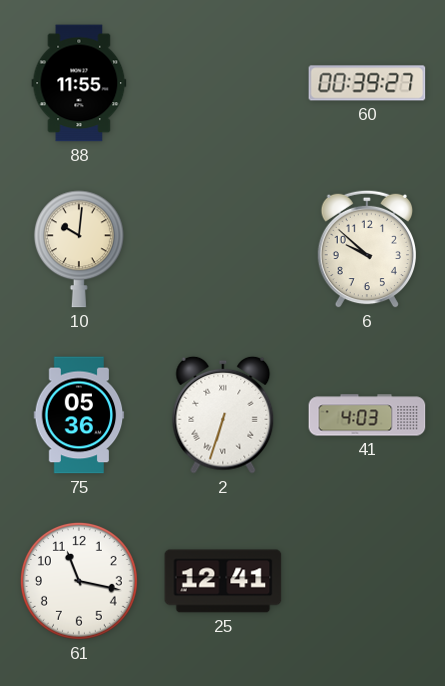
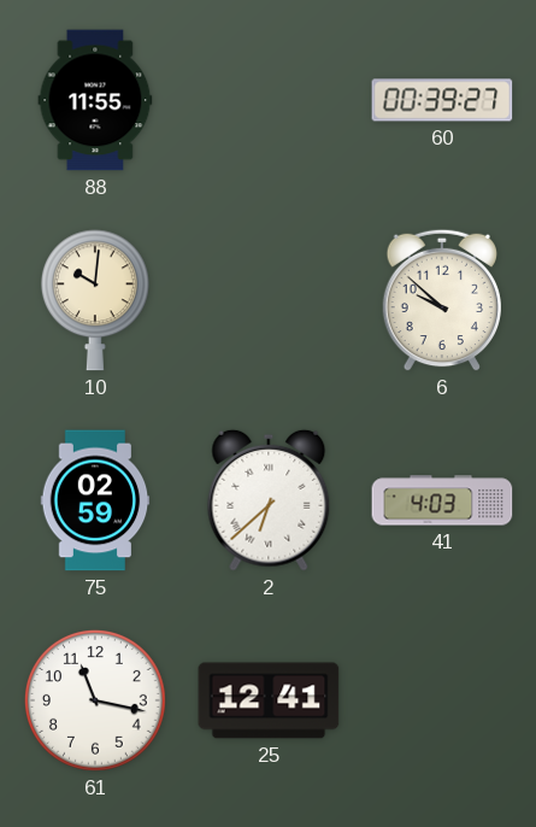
75: 05:36 -> 02:59
2: 6:33 -> 6:38
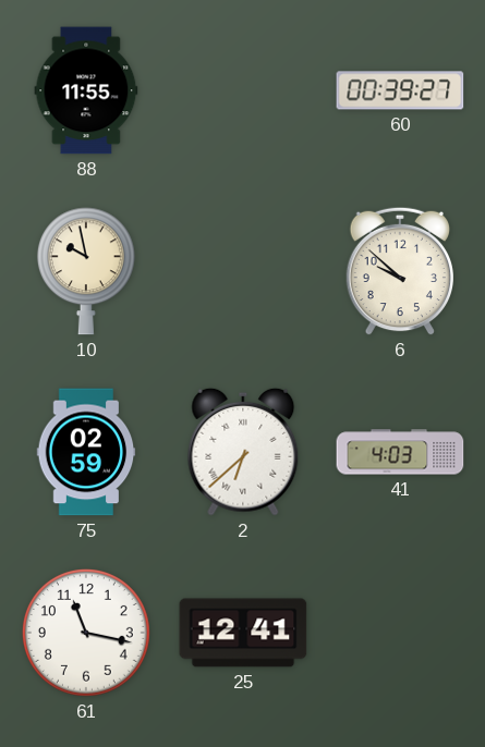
10: 10:01 -> 9:58
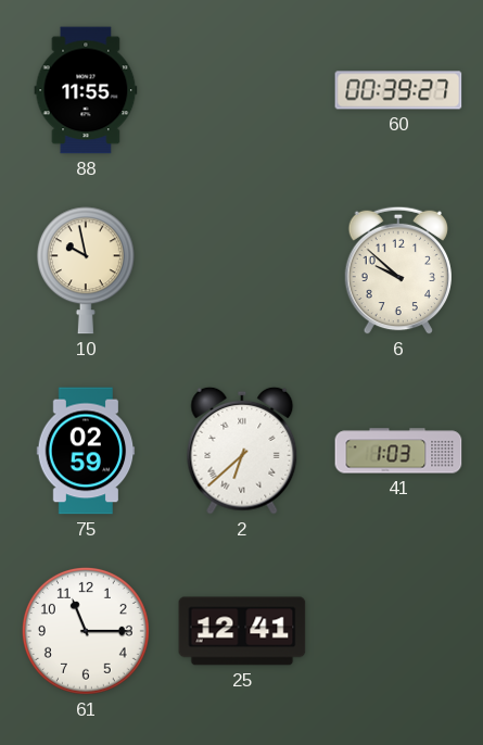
41: 4:03 -> 1:03
61: 11:17 -> 11:15
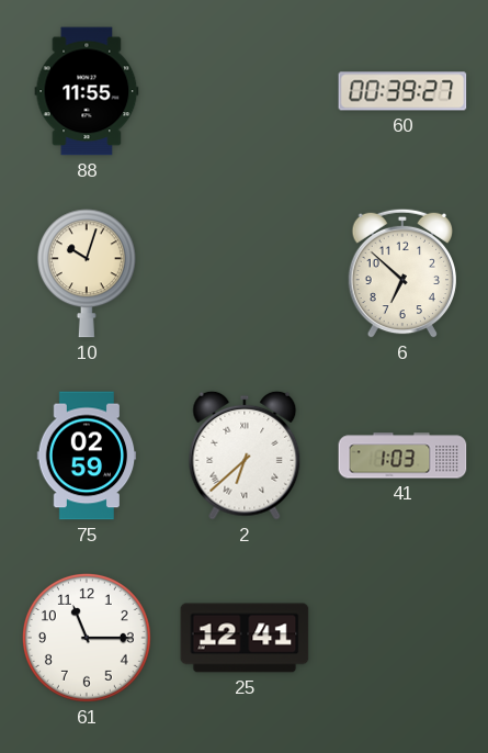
10: 9:58 -> 10:03
6: 9:52 -> 6:52
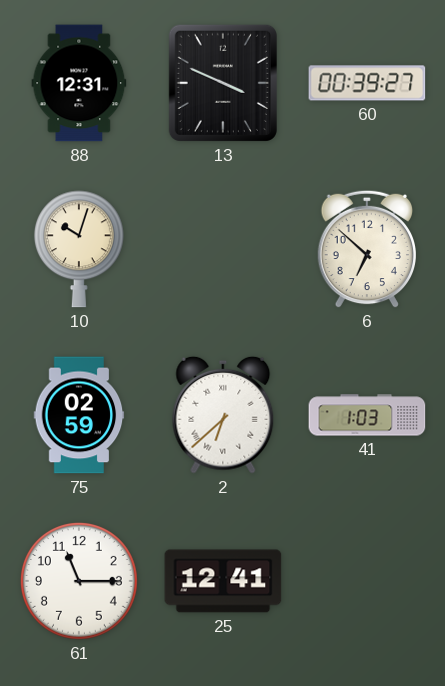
88: 11:55 -> 12:31
13: none -> 3:49
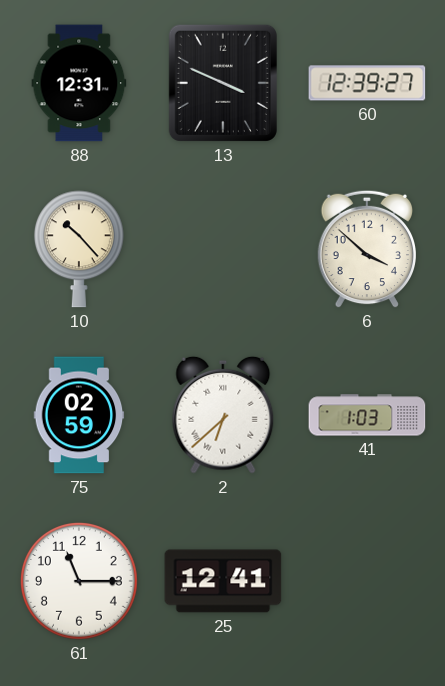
60: 00:39 -> 12:39
10: 10:03 -> 10:23
6: 6:52 -> 3:52
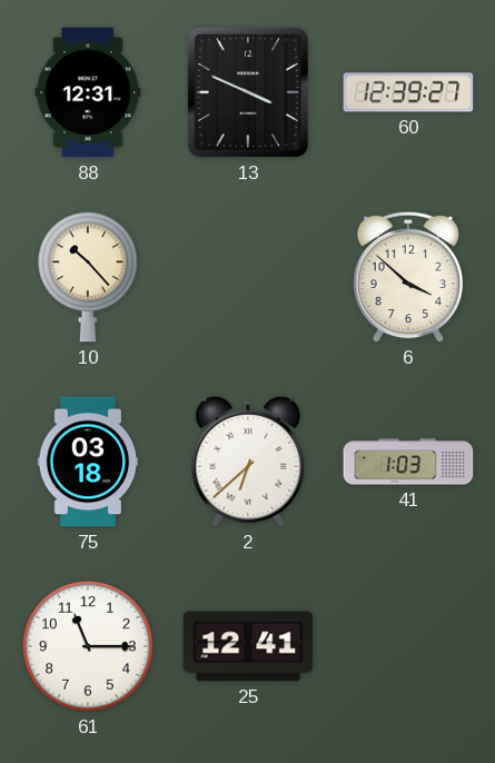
75: 02:59 -> 03:18
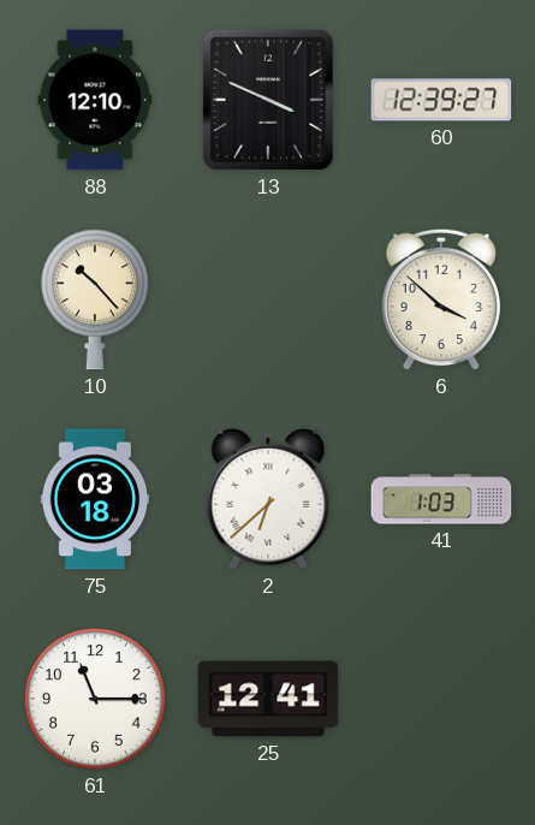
88: 12:31 -> 12:10
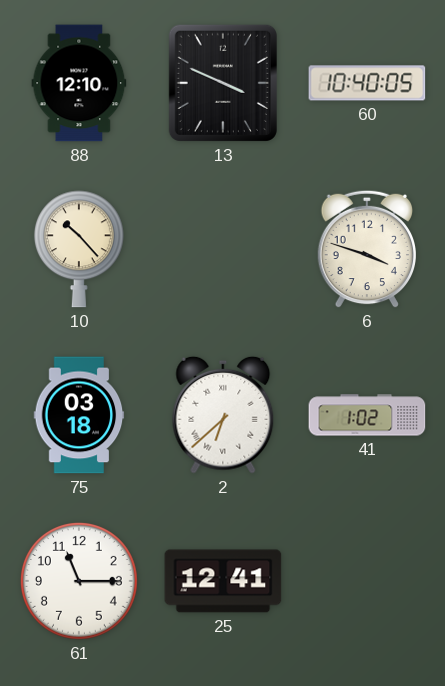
60: 12:39 -> 10:40
6: 3:52 -> 3:48
41: 1:03 -> 1:02
